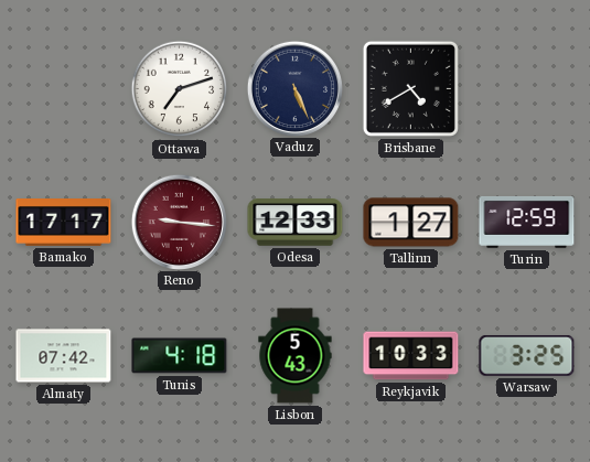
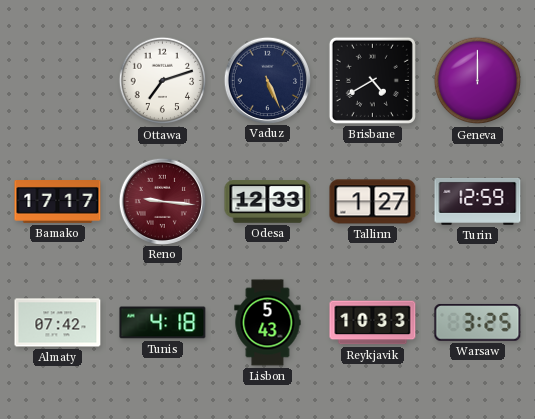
Geneva: none -> 12:00
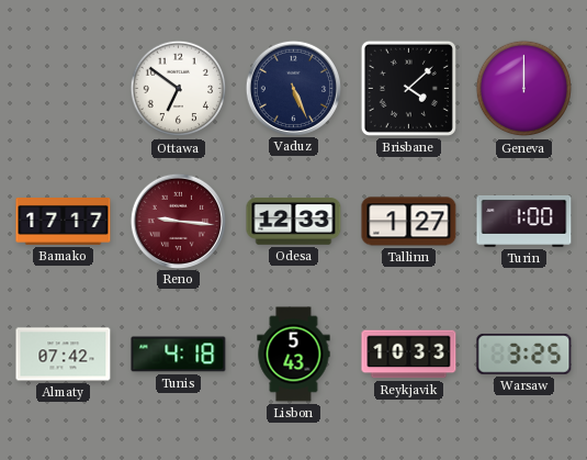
Ottawa: 7:12 -> 6:51
Brisbane: 4:40 -> 4:08
Turin: 12:59 -> 1:00
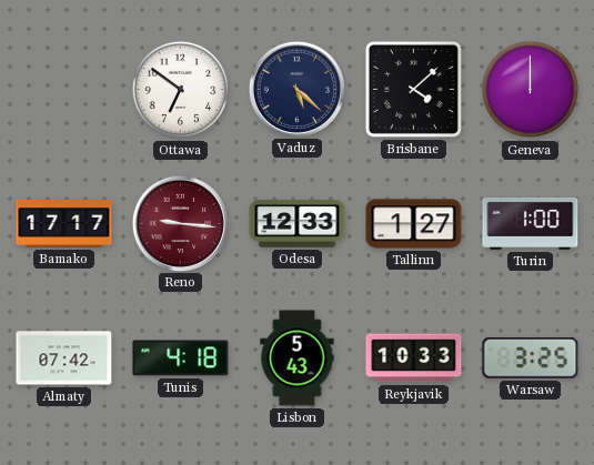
Vaduz: 5:26 -> 5:22
